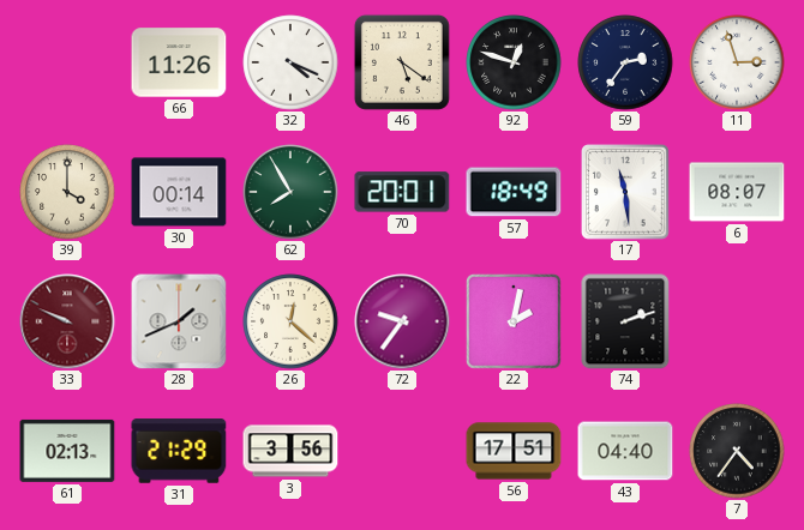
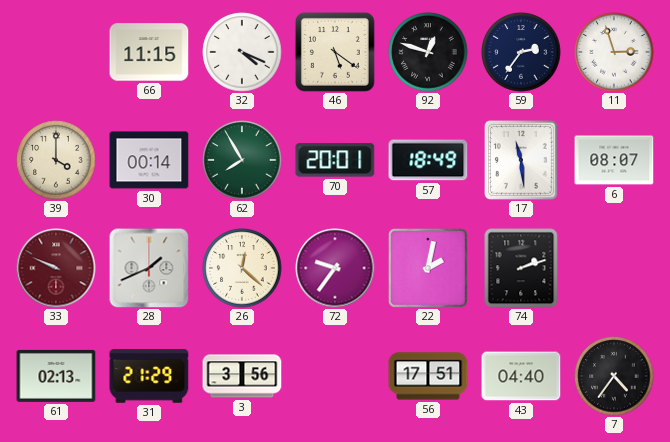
66: 11:26 -> 11:15
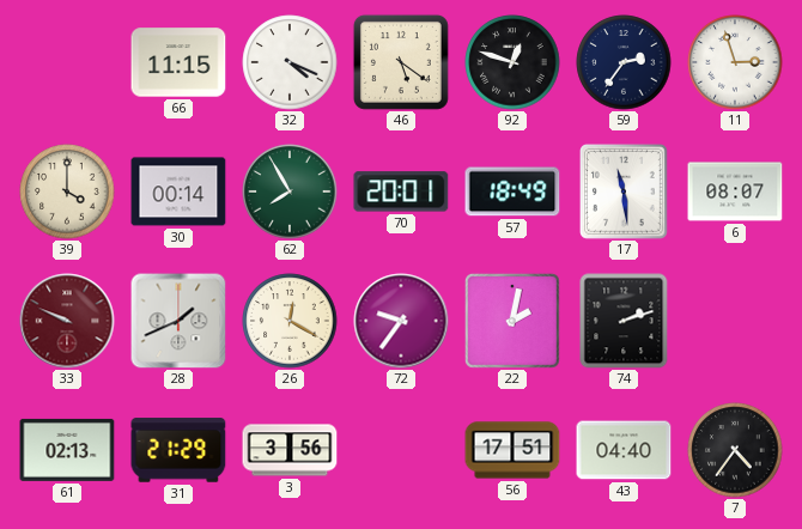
26: 12:22 -> 12:20
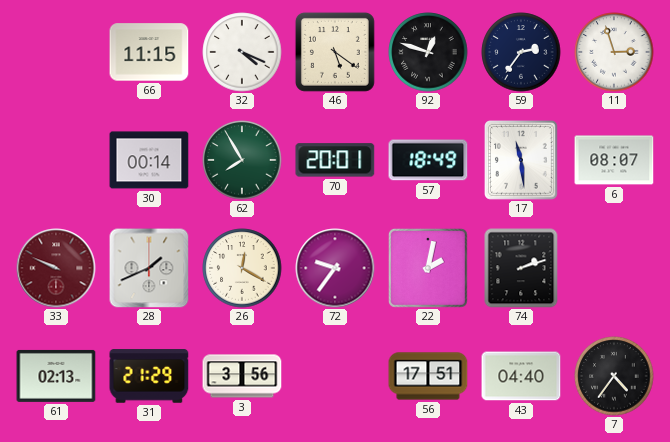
39: 4:00 -> none
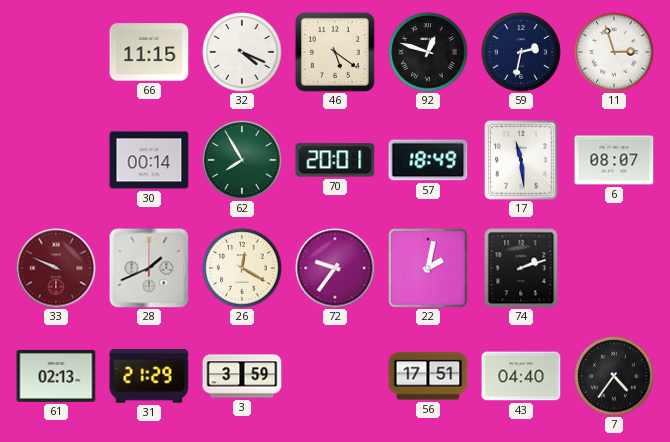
59: 2:36 -> 2:32
3: 3:56 -> 3:59
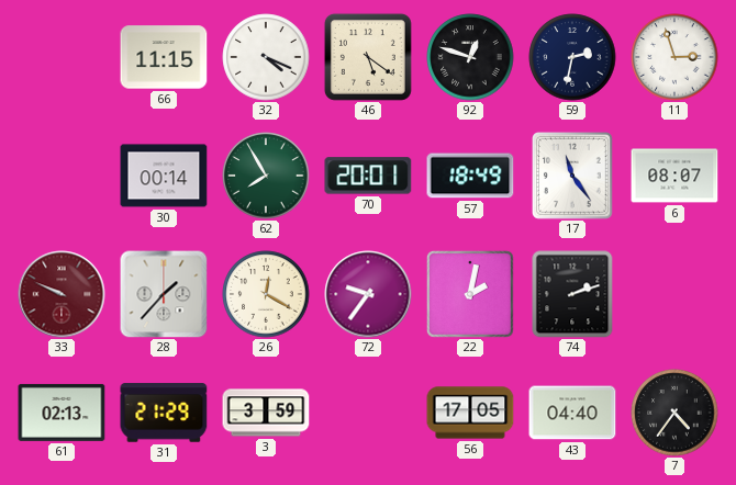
17: 11:29 -> 11:24
28: 1:41 -> 1:37
56: 17:51 -> 17:05
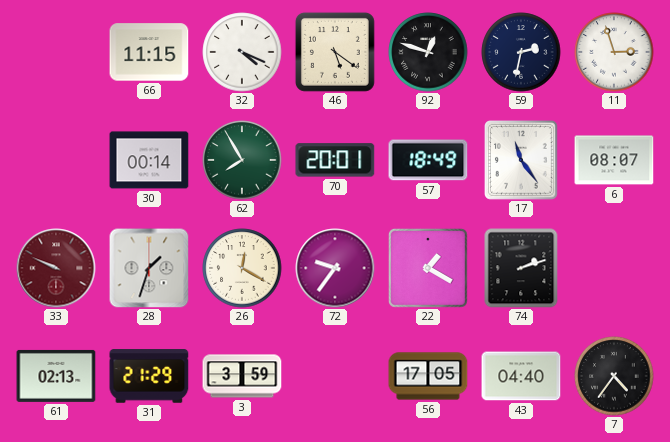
28: 1:37 -> 1:33
22: 2:02 -> 1:20
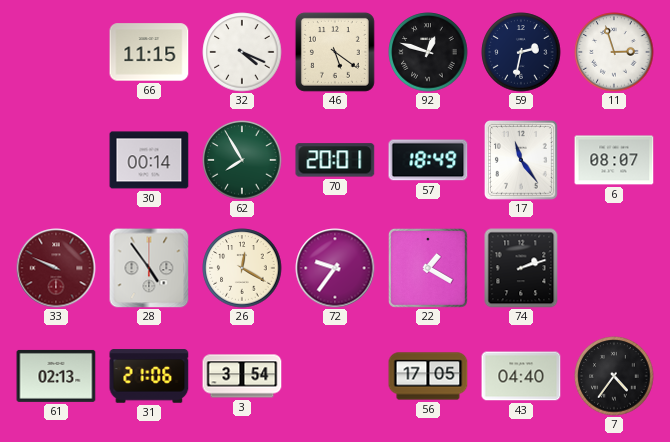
28: 1:33 -> 4:54
31: 21:29 -> 21:06
3: 3:59 -> 3:54
